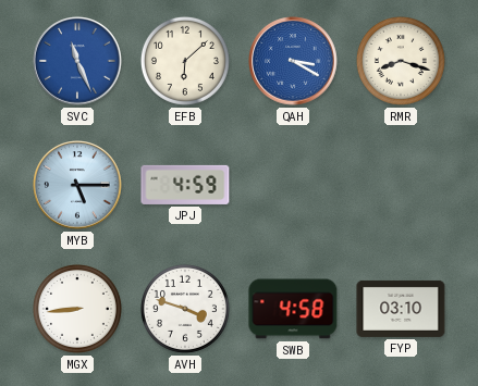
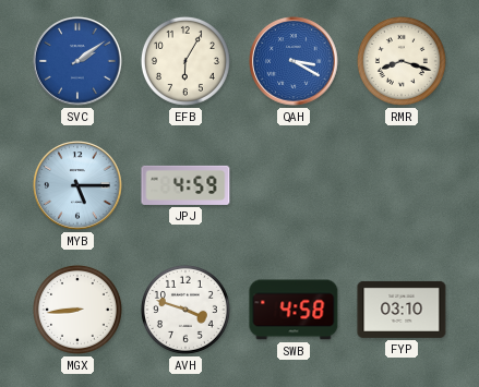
SVC: 11:26 -> 2:09
EFB: 6:08 -> 6:05
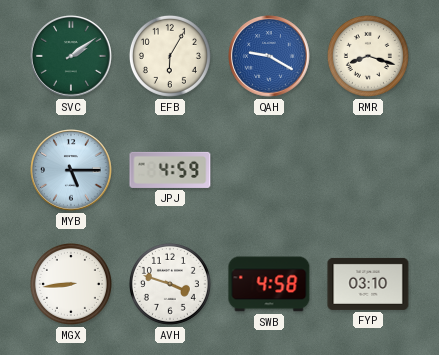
SVC dial: blue -> green
QAH: 3:20 -> 9:20
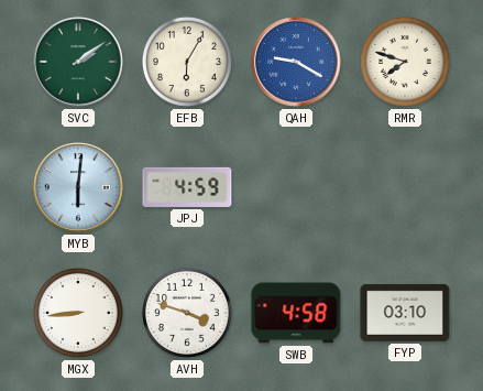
RMR: 8:18 -> 7:48
MYB: 5:15 -> 6:01
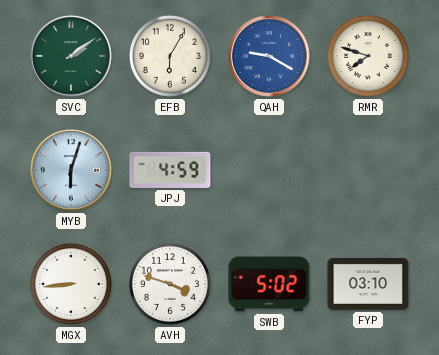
MYB: 6:01 -> 6:03
SWB: 4:58 -> 5:02
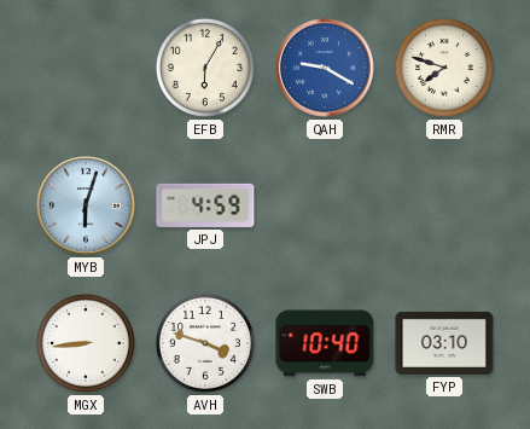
SVC: 2:09 -> none
SWB: 5:02 -> 10:40
